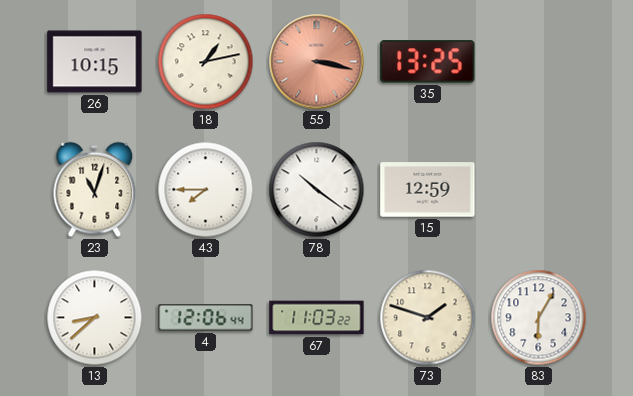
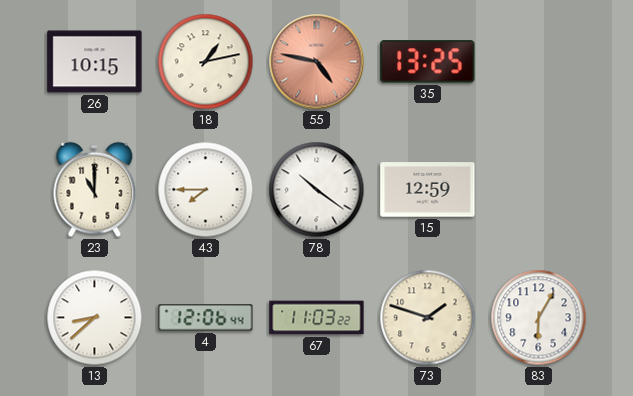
55: 3:17 -> 4:47
23: 11:03 -> 11:00
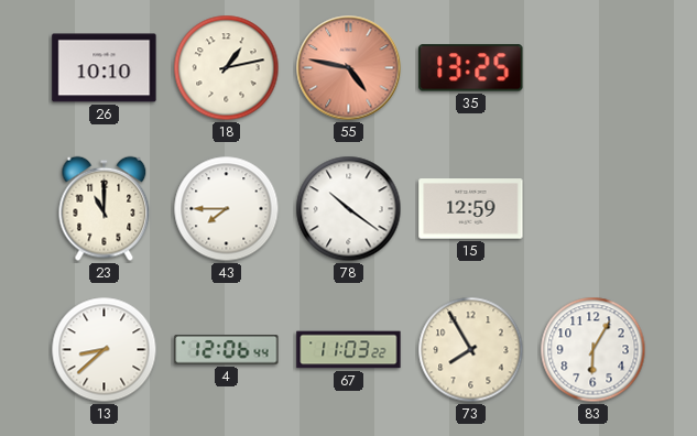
26: 10:15 -> 10:10
73: 1:48 -> 7:55
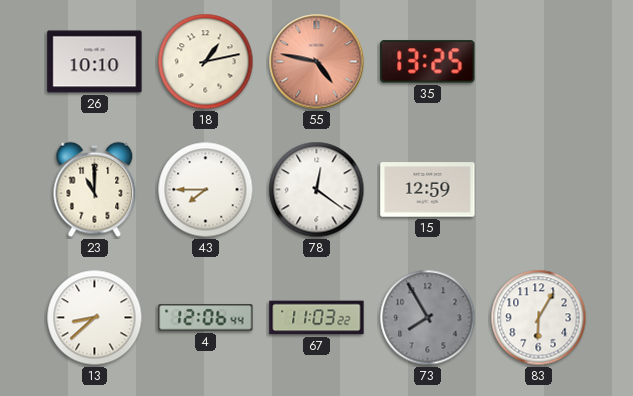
78: 10:21 -> 12:21
73 dial: cream -> grey
